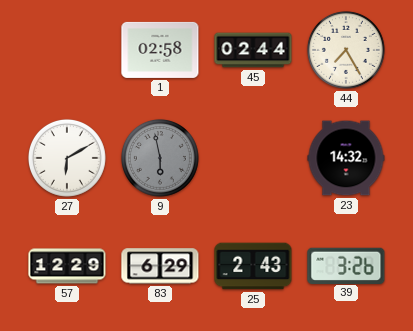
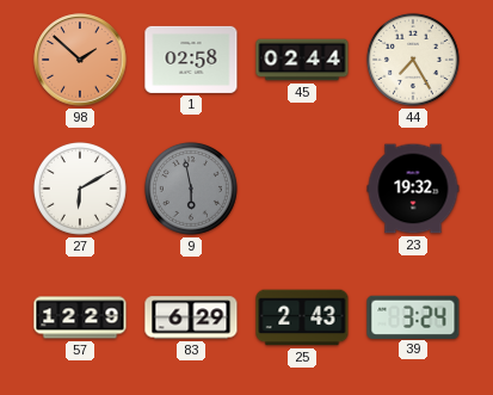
98: none -> 1:52
23: 14:32 -> 19:32
39: 3:26 -> 3:24
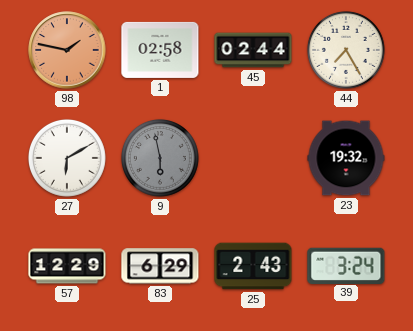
98: 1:52 -> 1:47
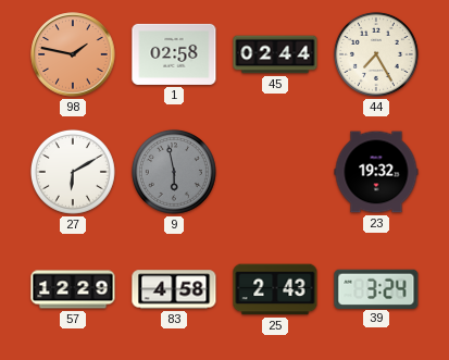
83: 6:29 -> 4:58
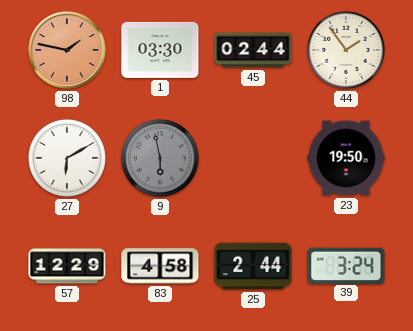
1: 02:58 -> 03:30
44: 7:25 -> 1:54
23: 19:32 -> 19:50
25: 2:43 -> 2:44
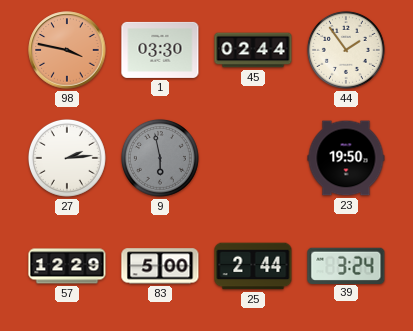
98: 1:47 -> 3:47
27: 6:10 -> 2:14
83: 4:58 -> 5:00
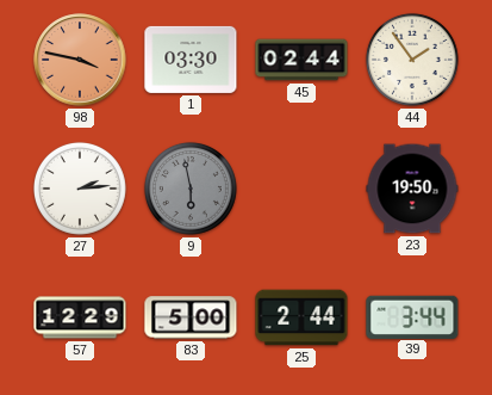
39: 3:24 -> 3:44
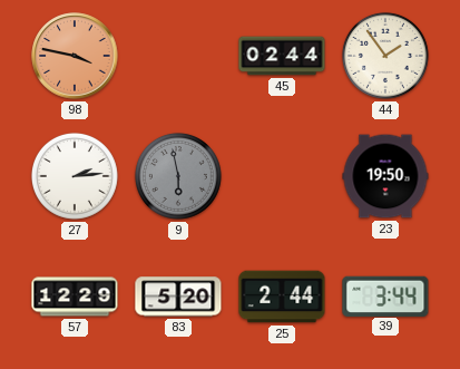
1: 03:30 -> none
83: 5:00 -> 5:20
